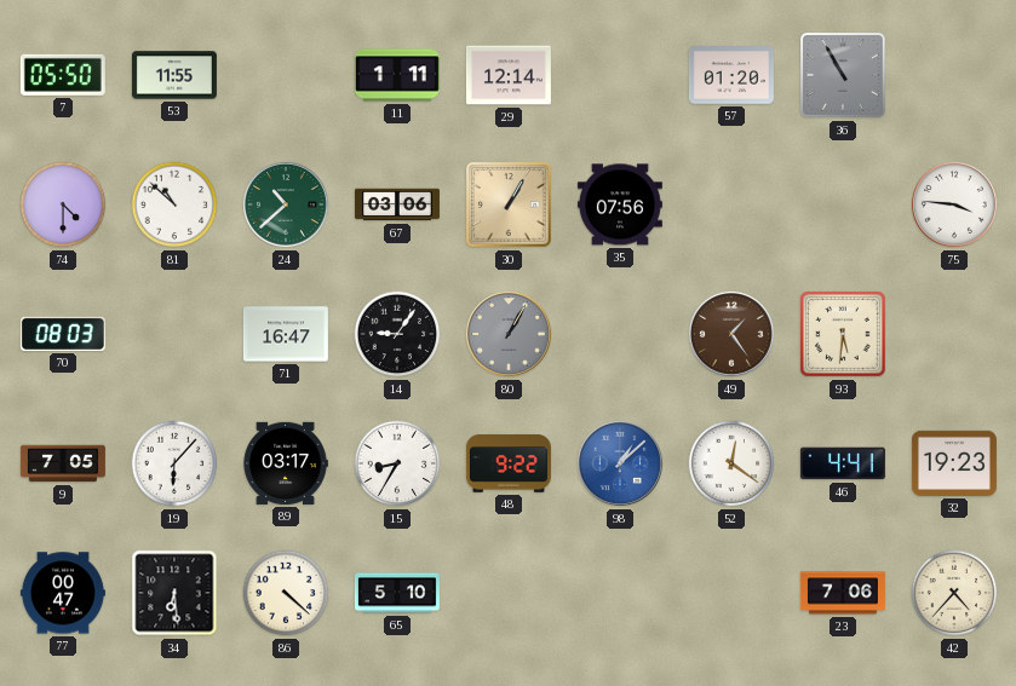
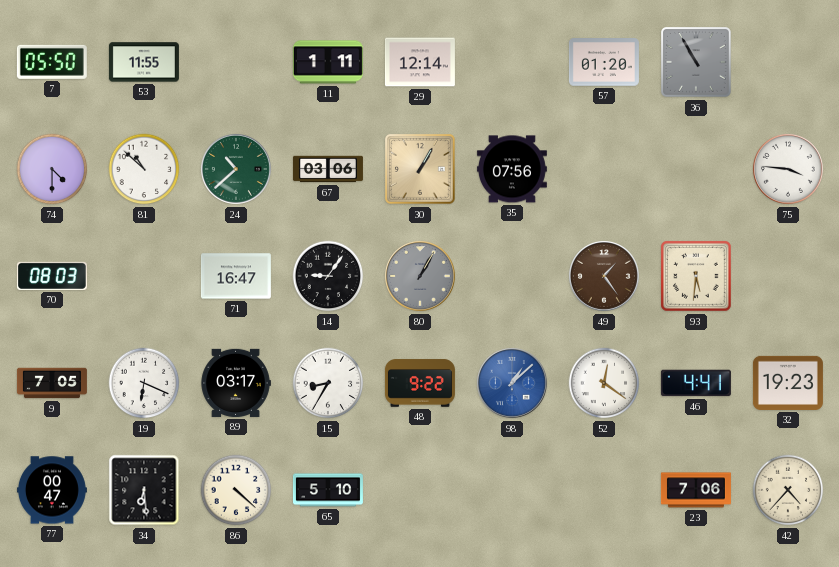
19: 6:07 -> 6:19
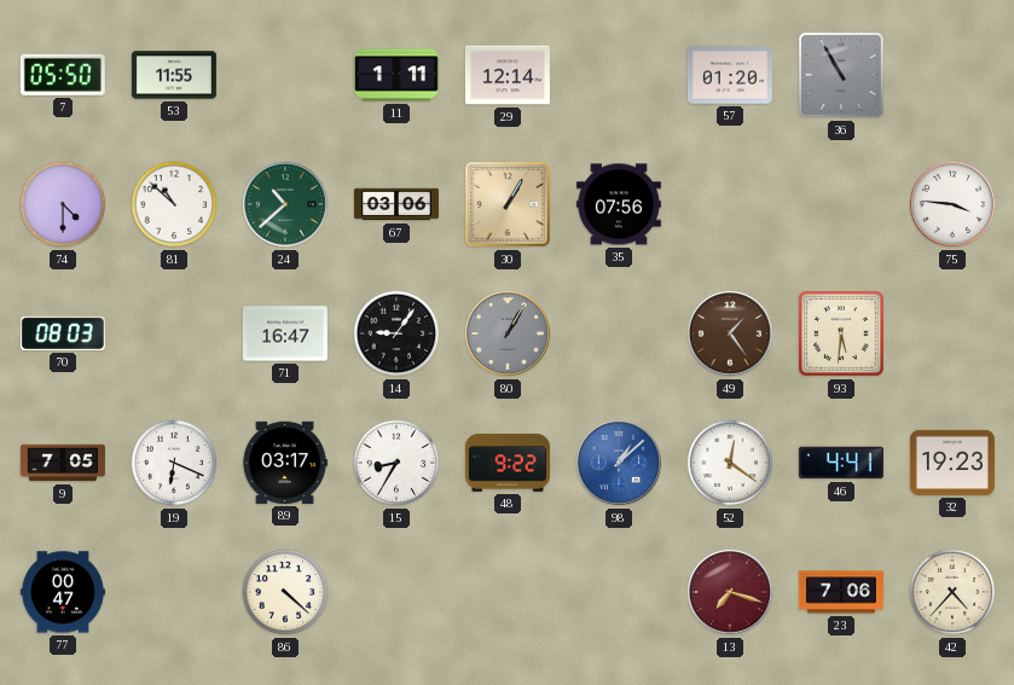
34: 6:29 -> none
65: 5:10 -> none
13: none -> 7:18
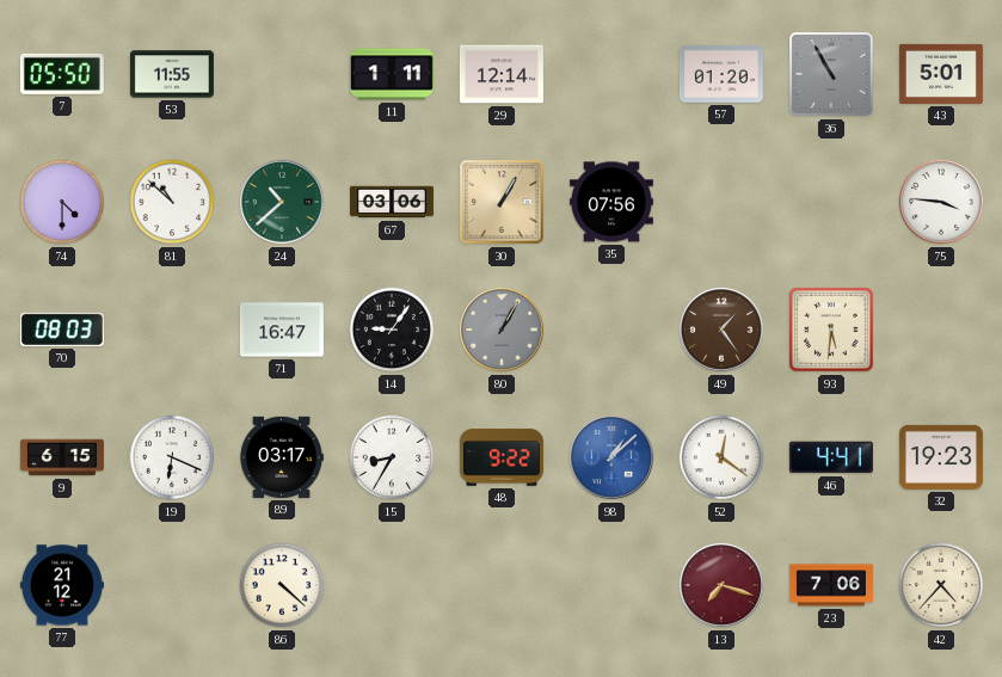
43: none -> 5:01
9: 7:05 -> 6:15
77: 00:47 -> 21:12
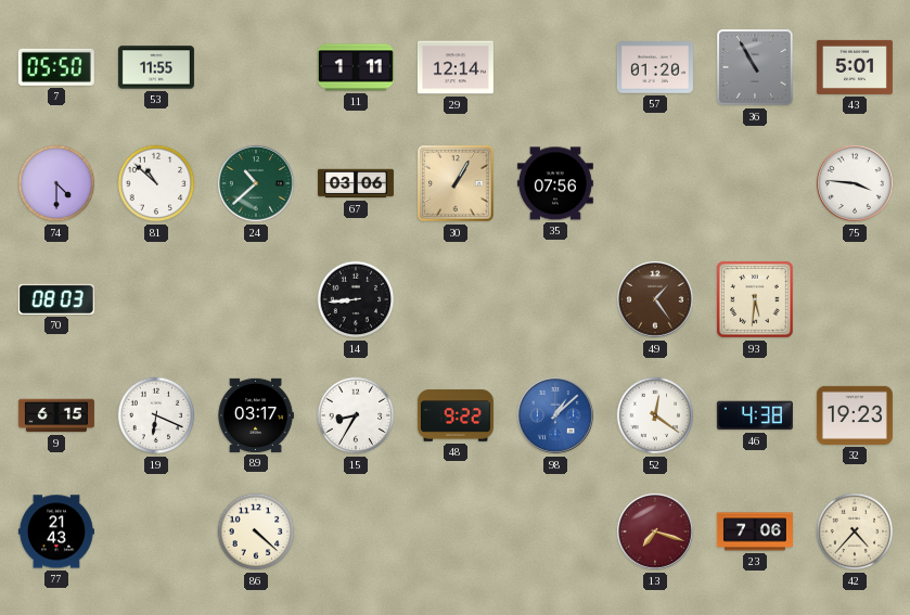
71: 16:47 -> none
14: 9:06 -> 8:44
80: 1:05 -> none
46: 4:41 -> 4:38
77: 21:12 -> 21:43
